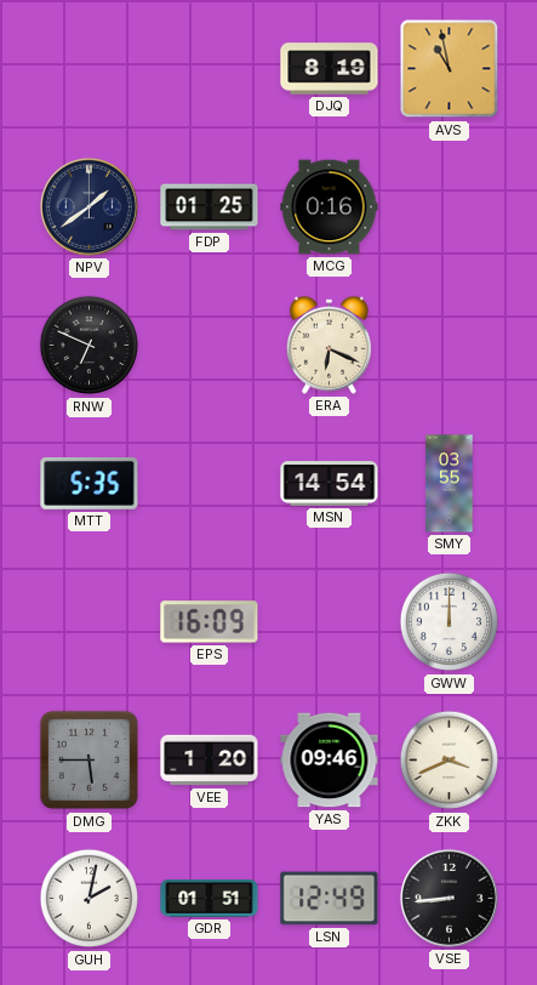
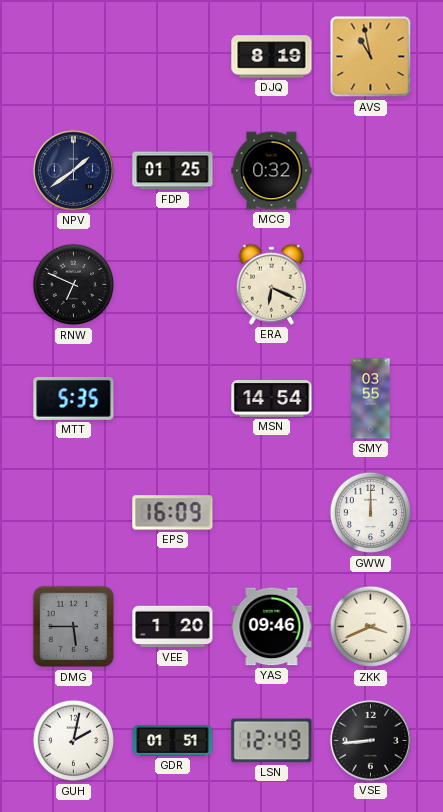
MCG: 0:16 -> 0:32
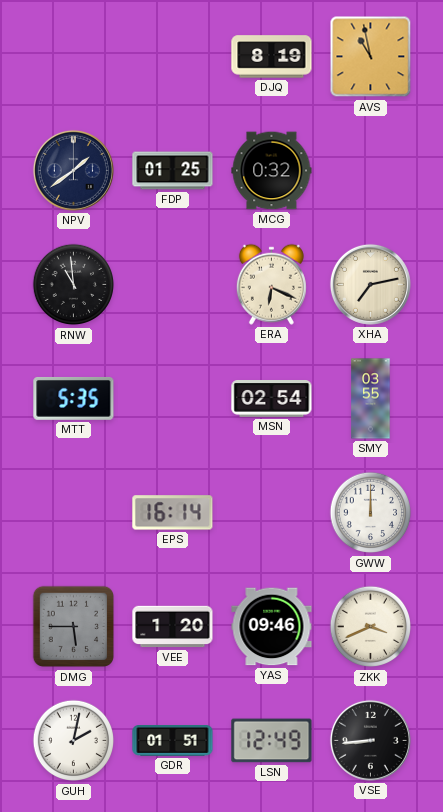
RNW: 6:49 -> 10:59
XHA: none -> 7:13
MSN: 14:54 -> 02:54
EPS: 16:09 -> 16:14
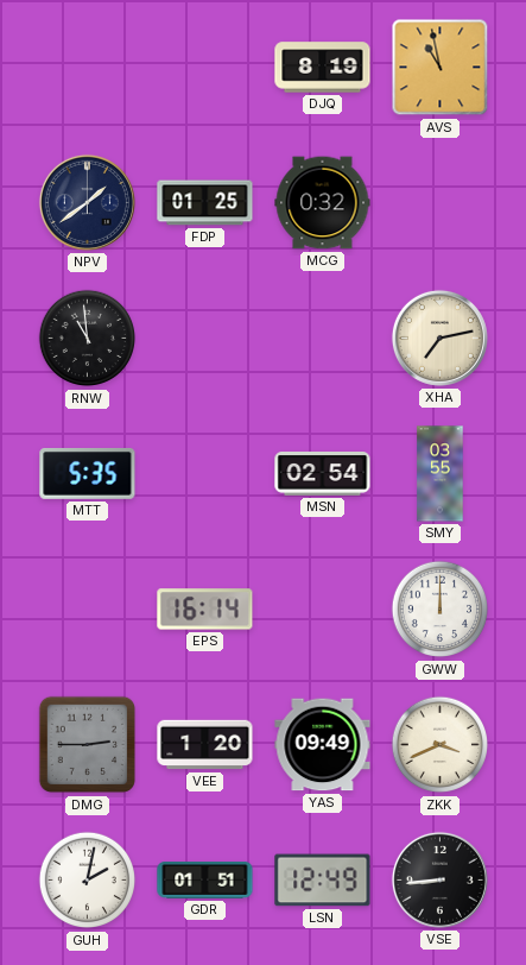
ERA: 6:19 -> none
DMG: 5:45 -> 2:45
YAS: 09:46 -> 09:49
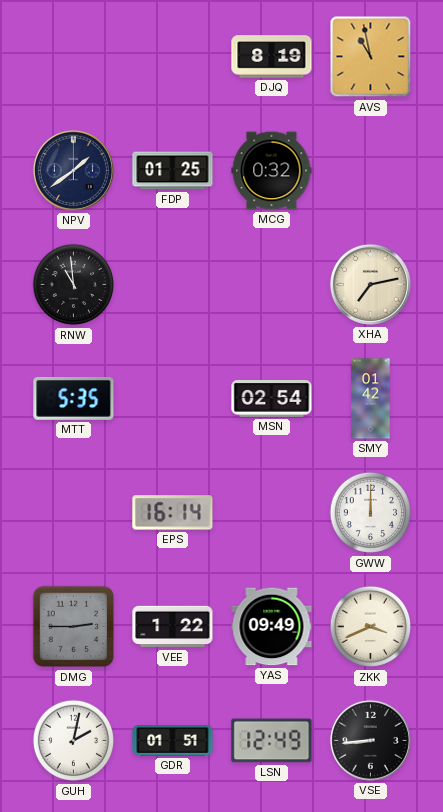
SMY: 03:55 -> 01:42
VEE: 1:20 -> 1:22
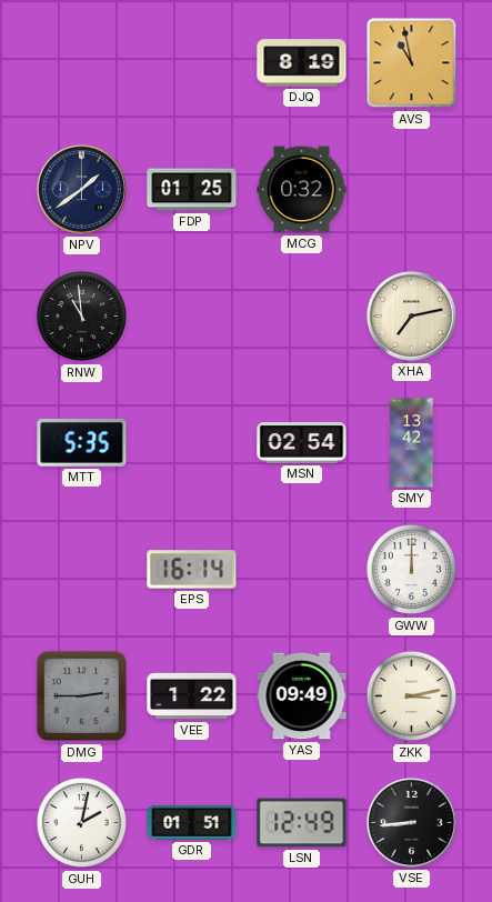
SMY: 01:42 -> 13:42
ZKK: 3:41 -> 3:13
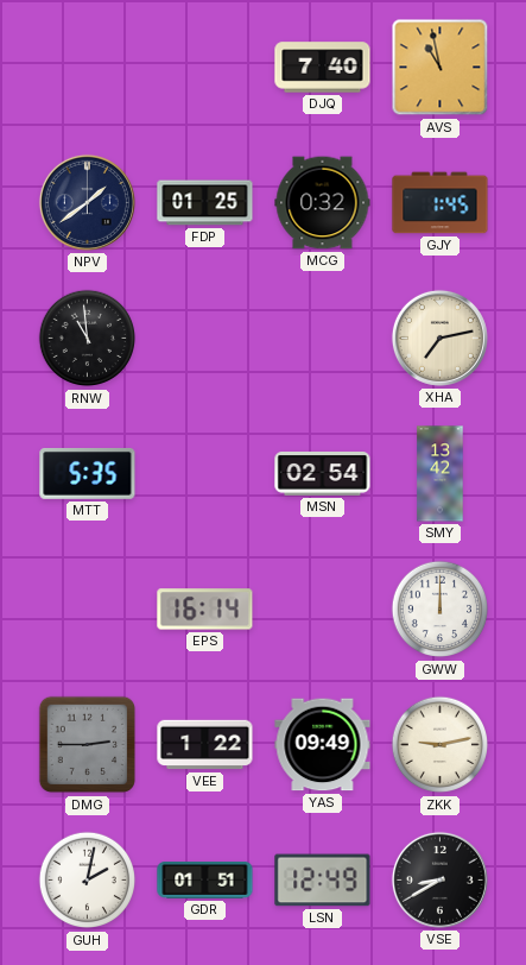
DJQ: 8:19 -> 7:40
GJY: none -> 1:45
ZKK: 3:13 -> 9:13
VSE: 8:44 -> 8:40
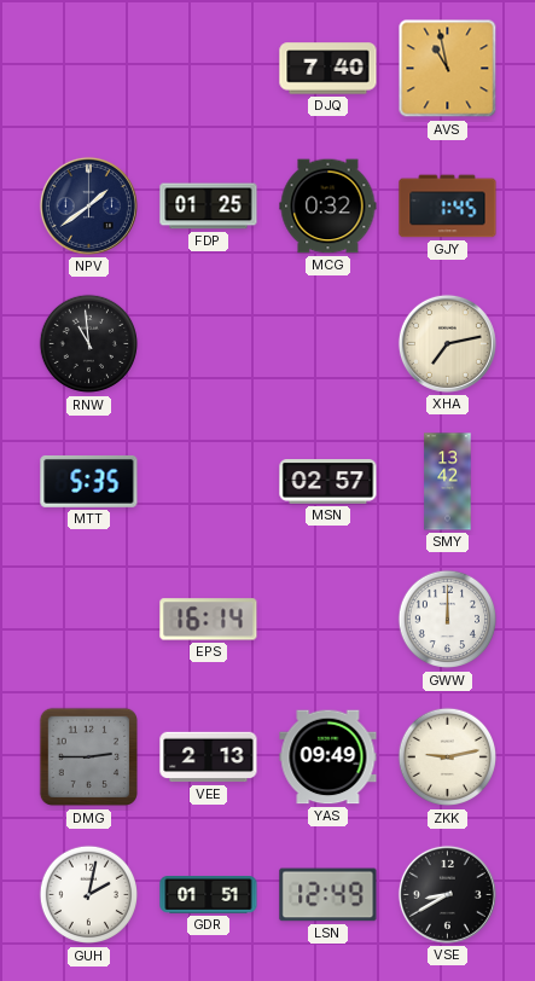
MSN: 02:54 -> 02:57
VEE: 1:22 -> 2:13
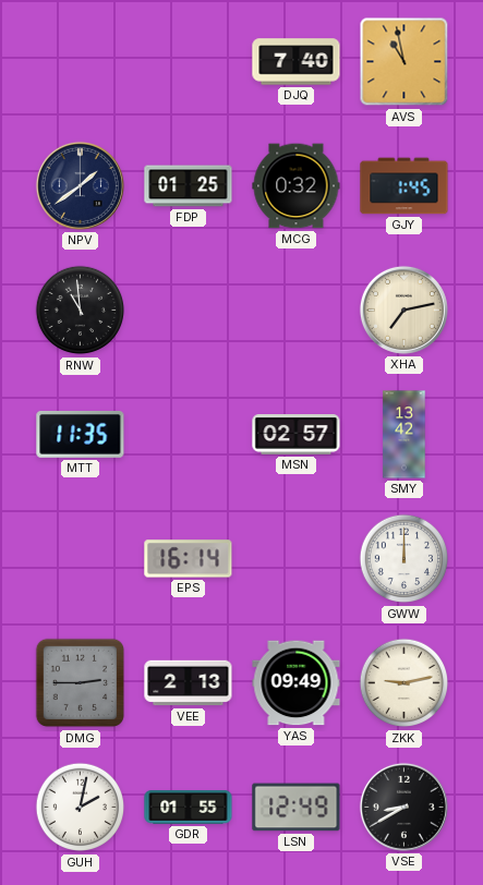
MTT: 5:35 -> 11:35
GDR: 01:51 -> 01:55
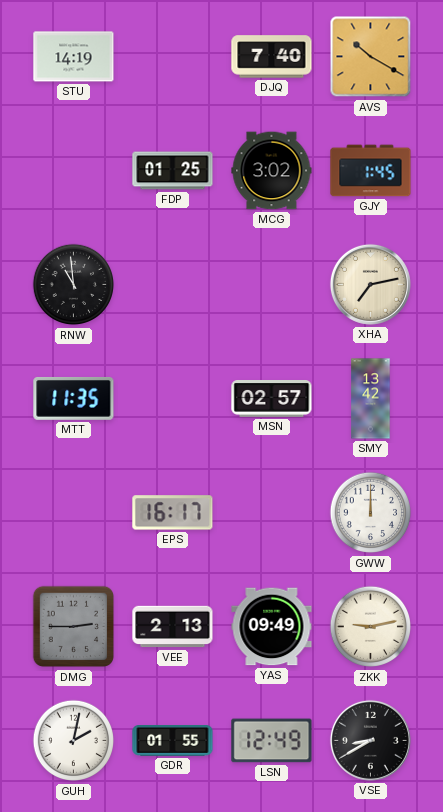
STU: none -> 14:19
AVS: 10:58 -> 10:20
NPV: 1:39 -> none
MCG: 0:32 -> 3:02
EPS: 16:14 -> 16:17
